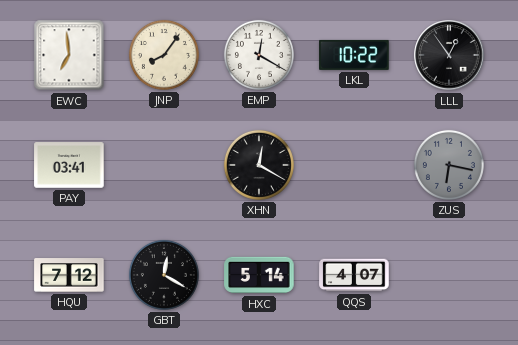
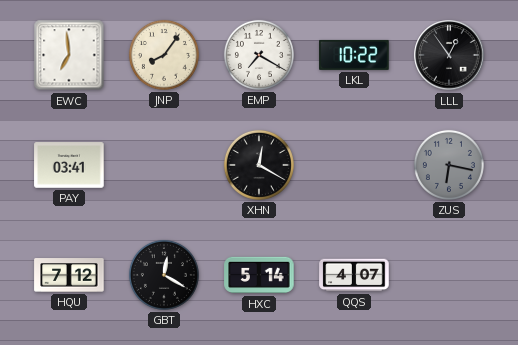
EMP: 12:20 -> 7:20
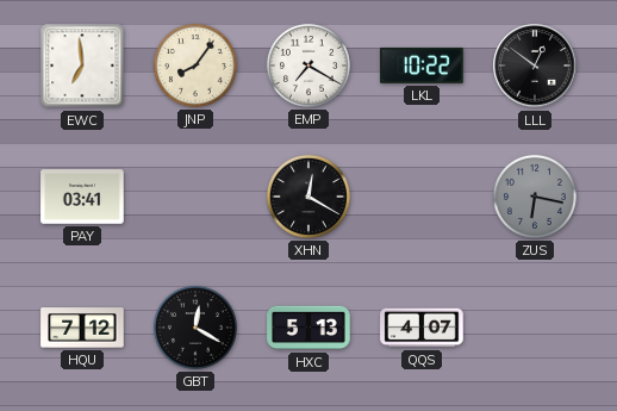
LLL: 12:54 -> 12:51
HXC: 5:14 -> 5:13
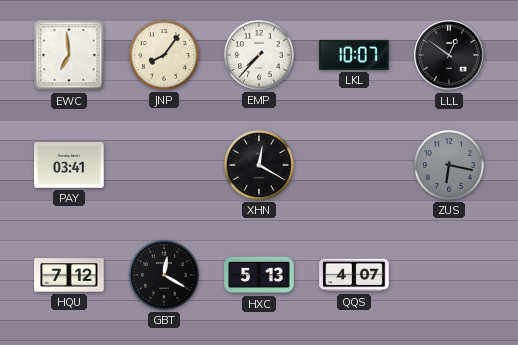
EMP: 7:20 -> 7:37
LKL: 10:22 -> 10:07
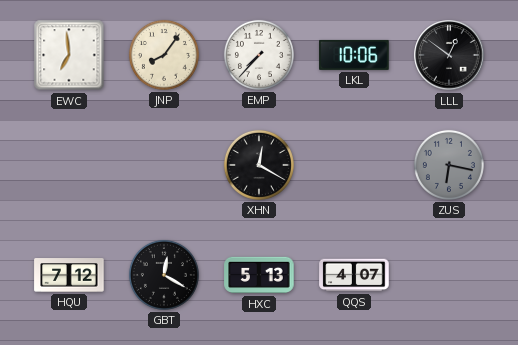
LKL: 10:07 -> 10:06
PAY: 03:41 -> none
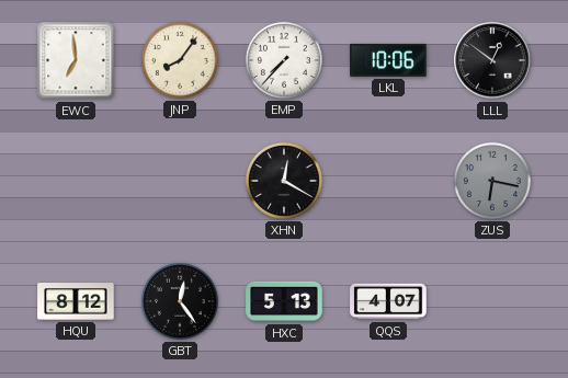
HQU: 7:12 -> 8:12
GBT: 12:20 -> 12:24
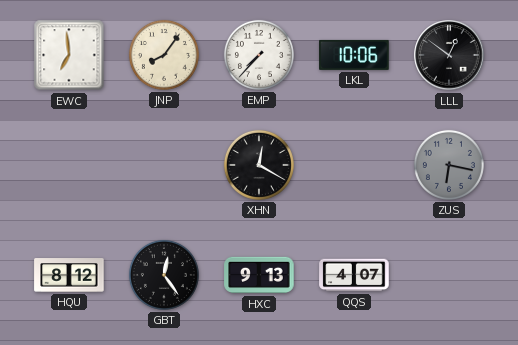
HXC: 5:13 -> 9:13
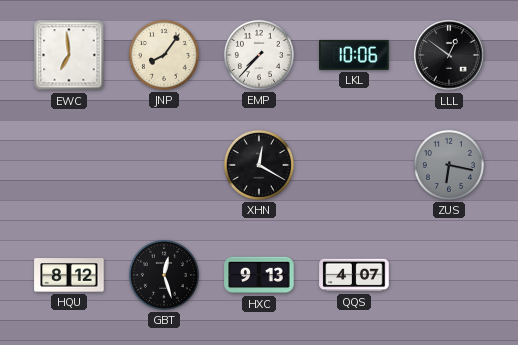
GBT: 12:24 -> 12:27
